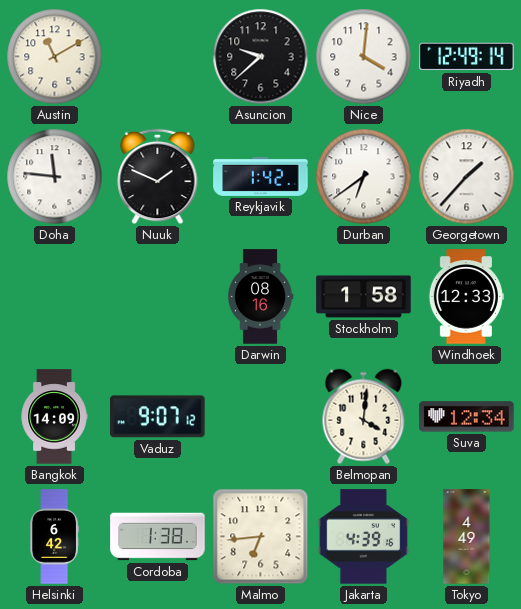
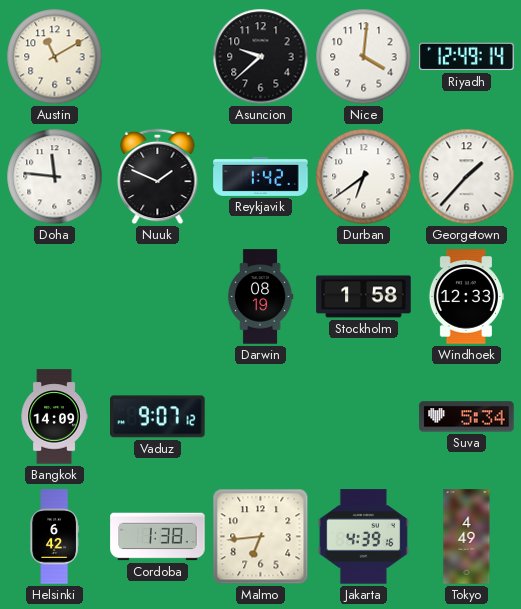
Darwin: 08:16 -> 08:19
Belmopan: 4:01 -> none
Suva: 12:34 -> 5:34
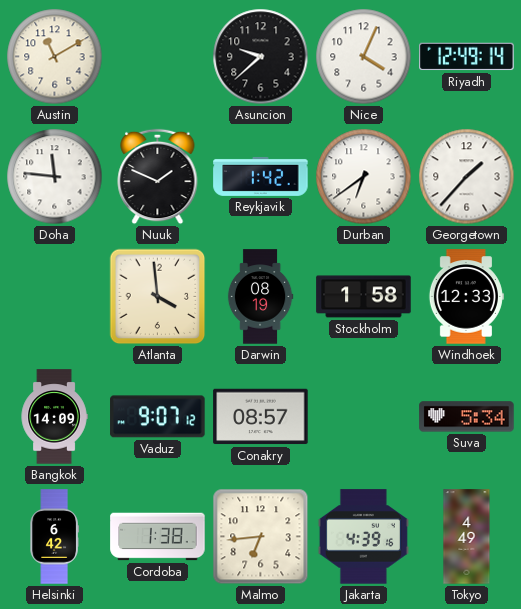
Nice: 4:01 -> 4:04
Atlanta: none -> 3:59
Conakry: none -> 08:57
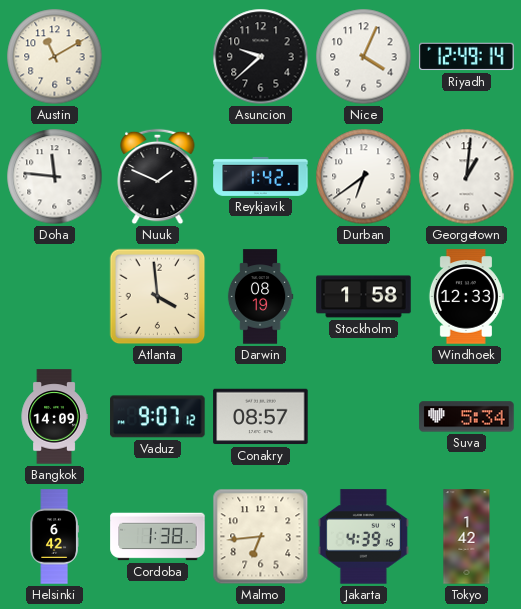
Georgetown: 1:37 -> 1:01
Tokyo: 4:49 -> 1:42
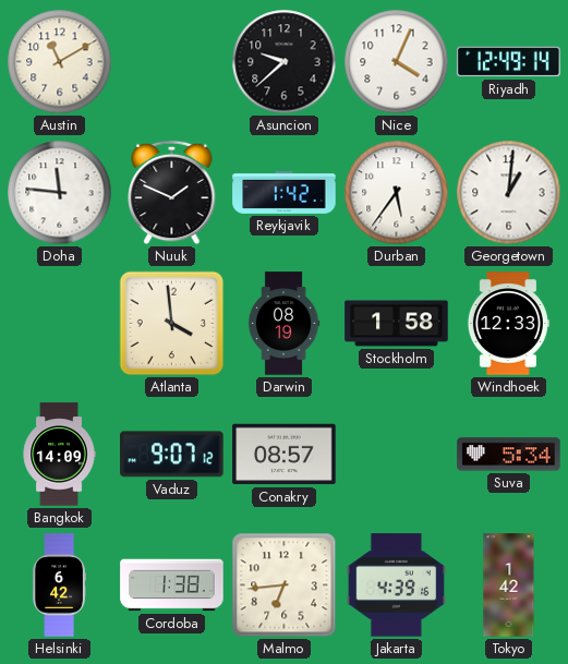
Durban: 6:39 -> 5:36
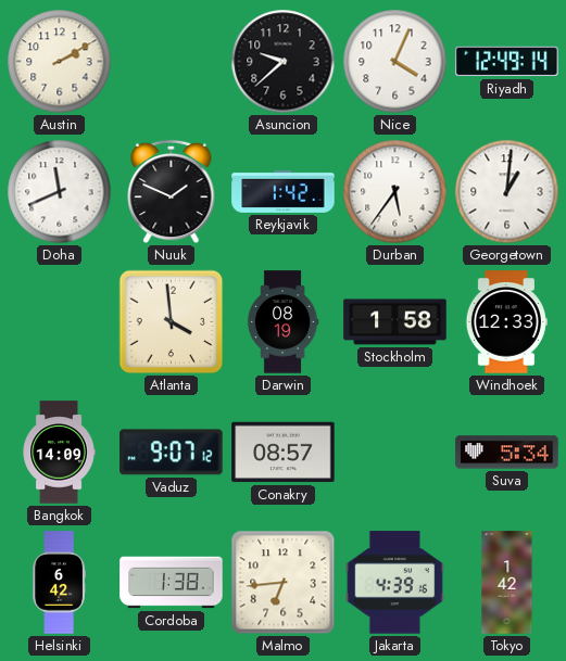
Austin: 11:10 -> 2:10
Doha: 11:46 -> 11:41
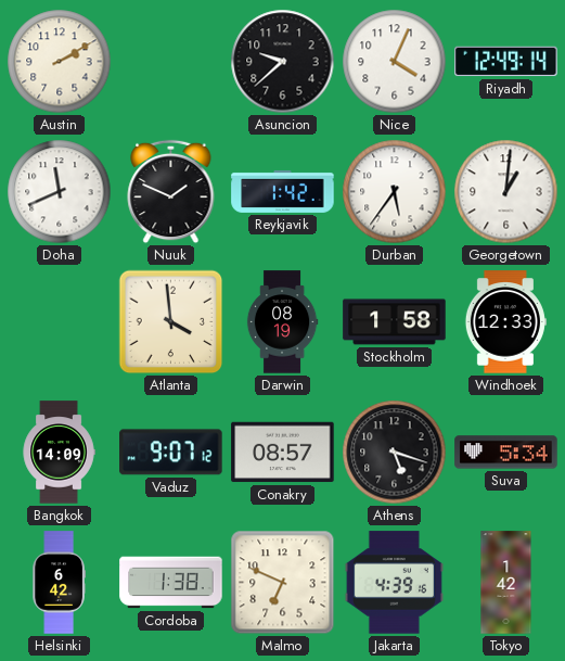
Athens: none -> 5:18
Malmo: 6:44 -> 6:49
